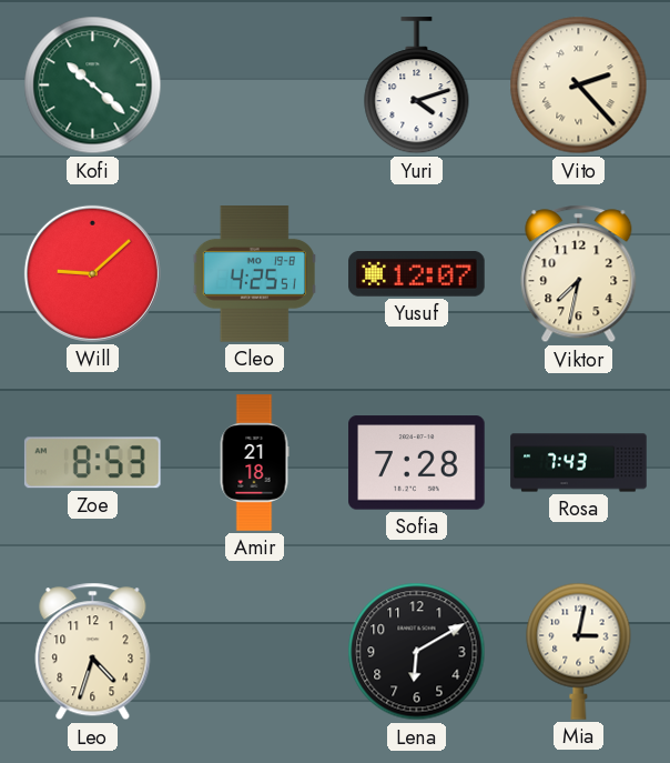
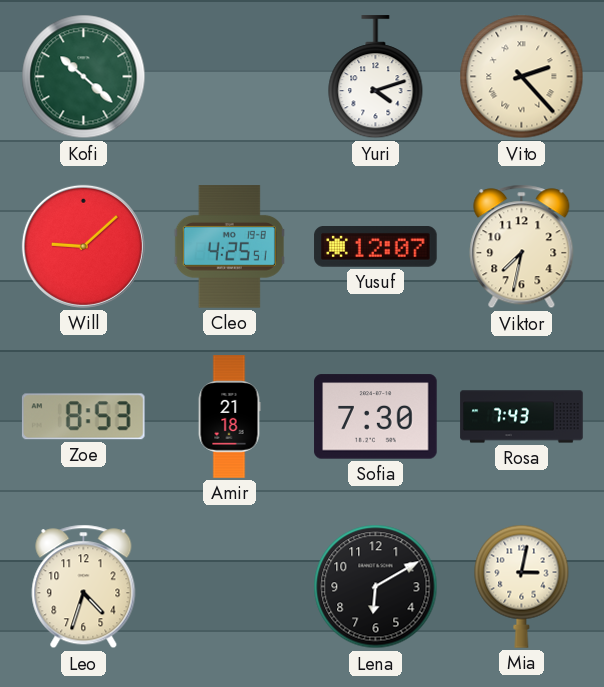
Sofia: 7:28 -> 7:30
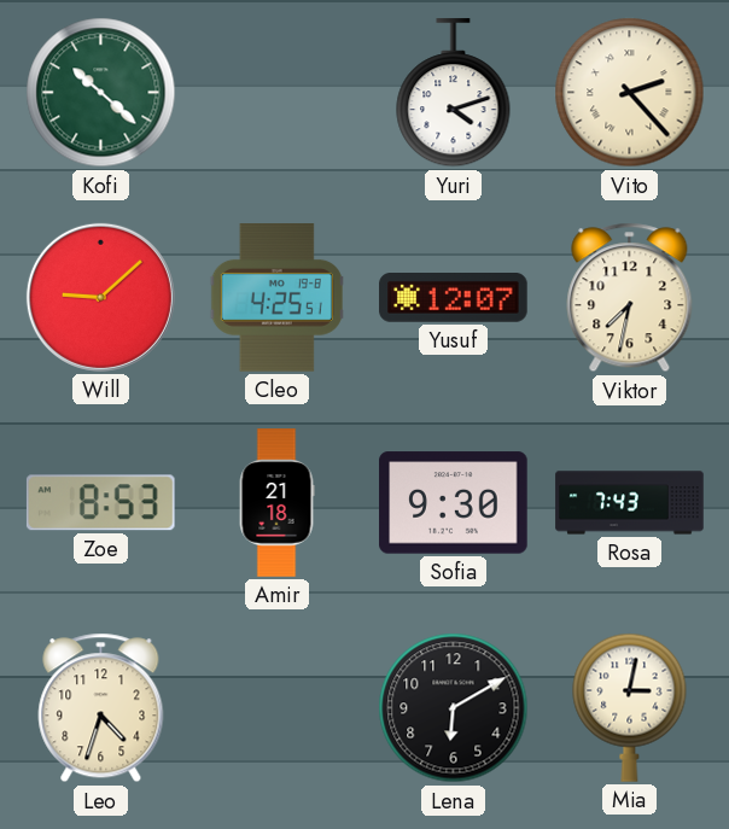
Sofia: 7:30 -> 9:30
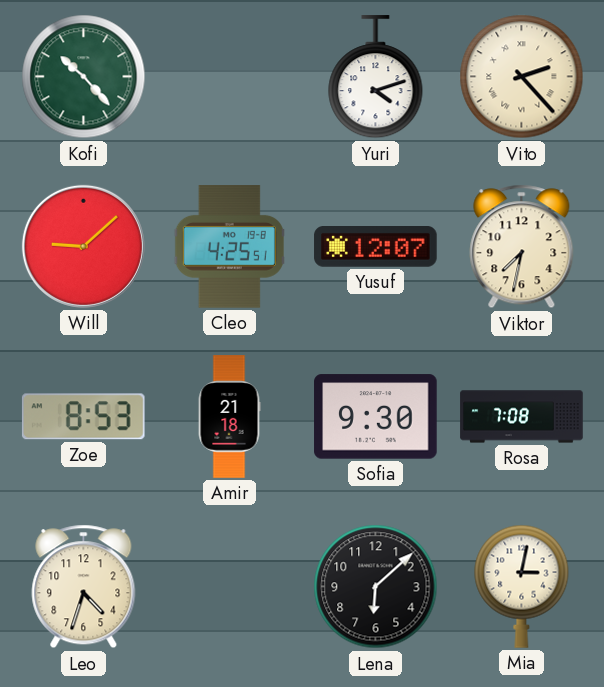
Kofi: 10:22 -> 10:23
Rosa: 7:43 -> 7:08
Lena: 6:10 -> 6:08
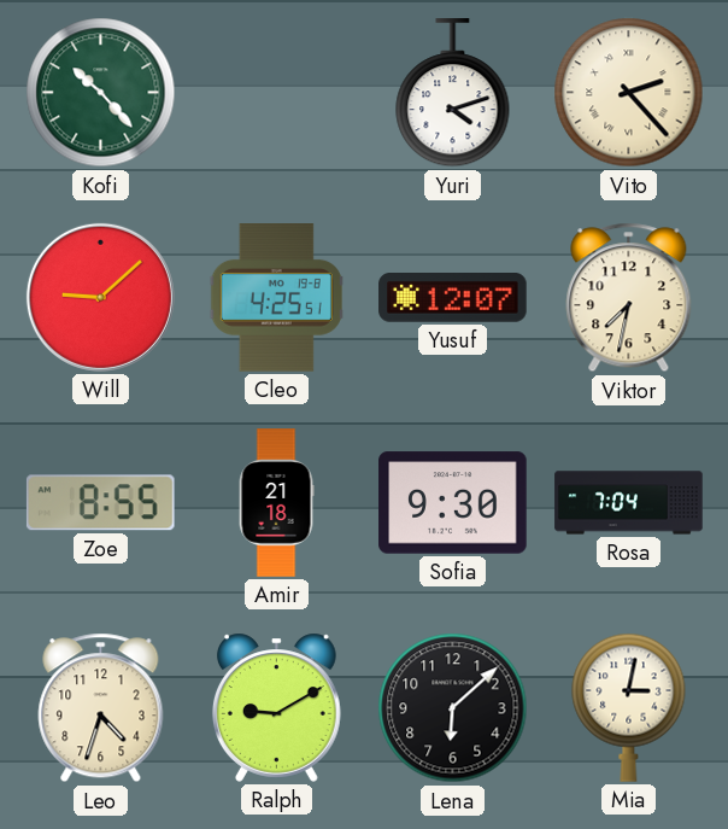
Zoe: 8:53 -> 8:55
Rosa: 7:08 -> 7:04
Ralph: none -> 9:10
